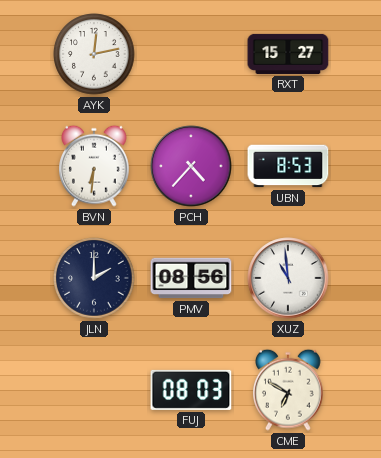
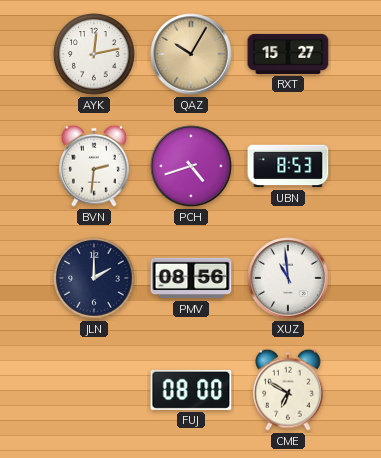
QAZ: none -> 10:05
BVN: 6:31 -> 2:31
PCH: 4:37 -> 4:42
FUJ: 08:03 -> 08:00
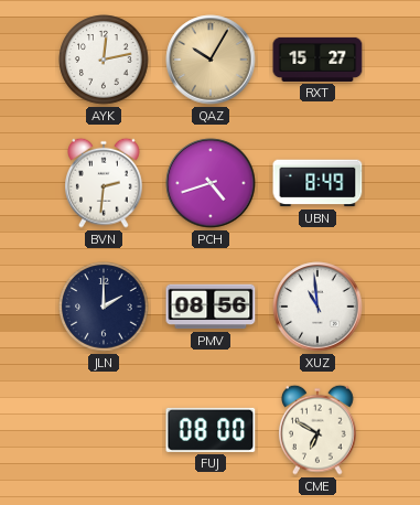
UBN: 8:53 -> 8:49
